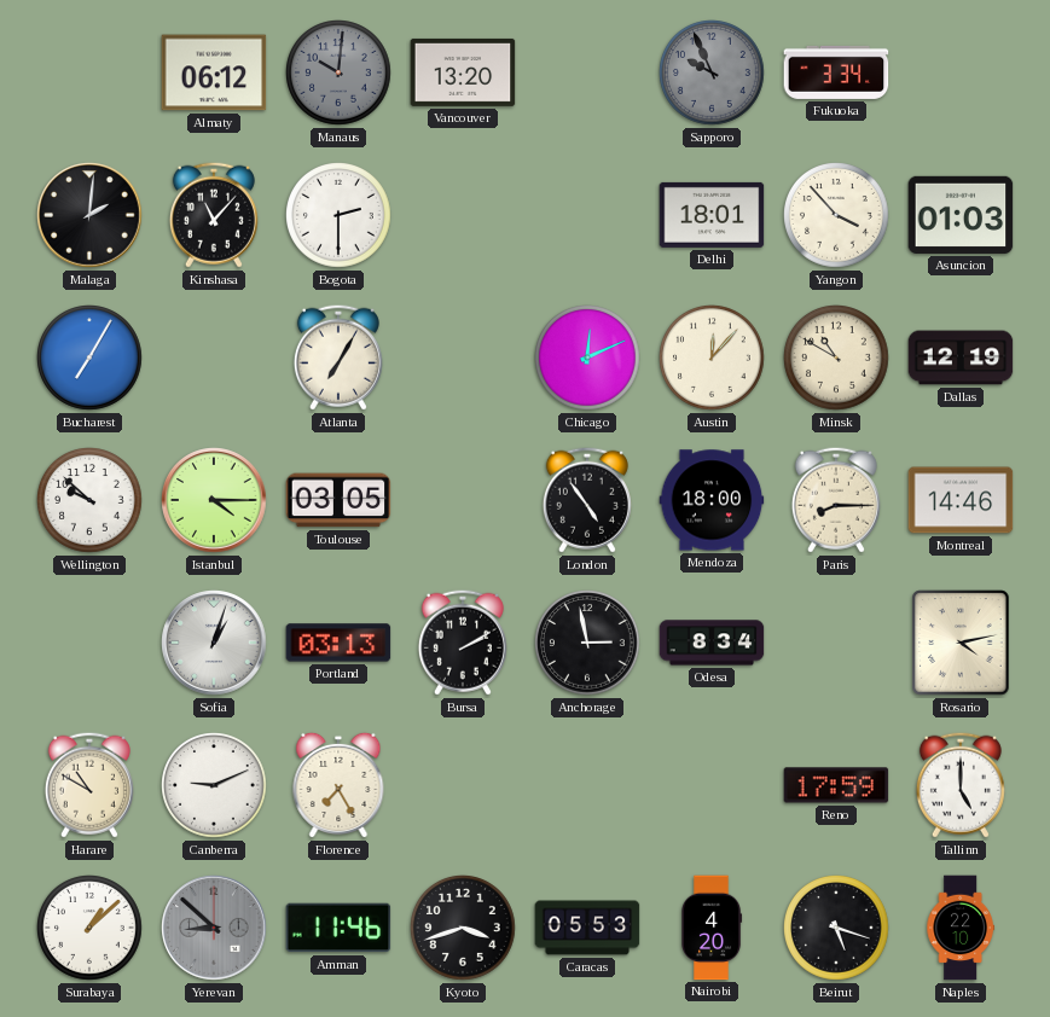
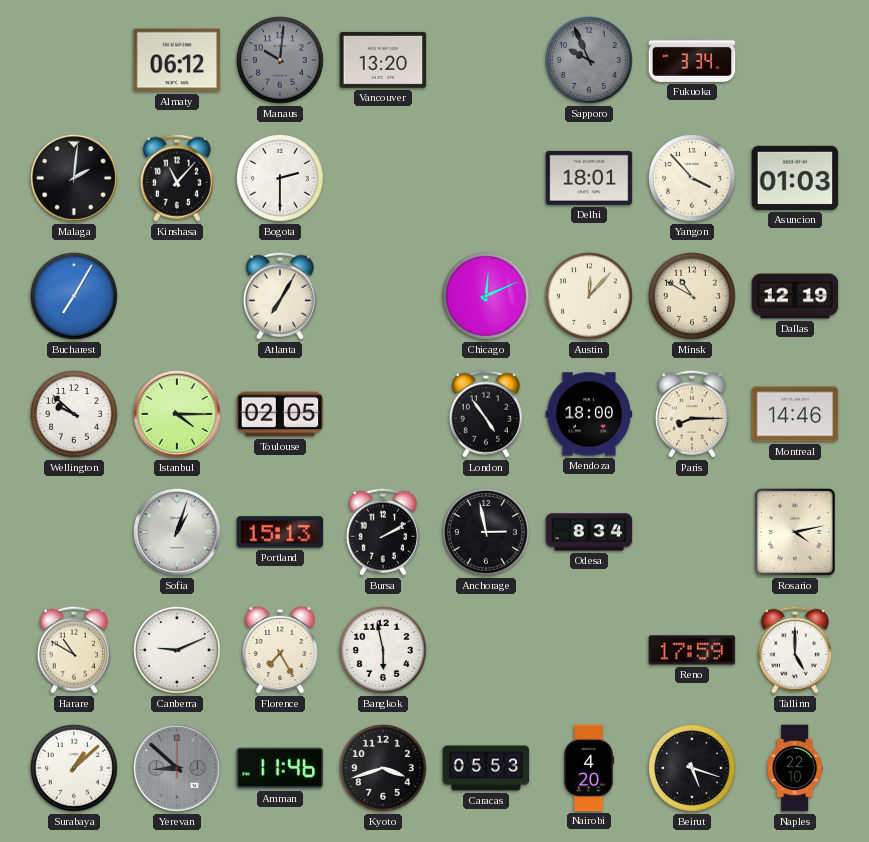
Toulouse: 03:05 -> 02:05
Portland: 03:13 -> 15:13
Bangkok: none -> 5:58
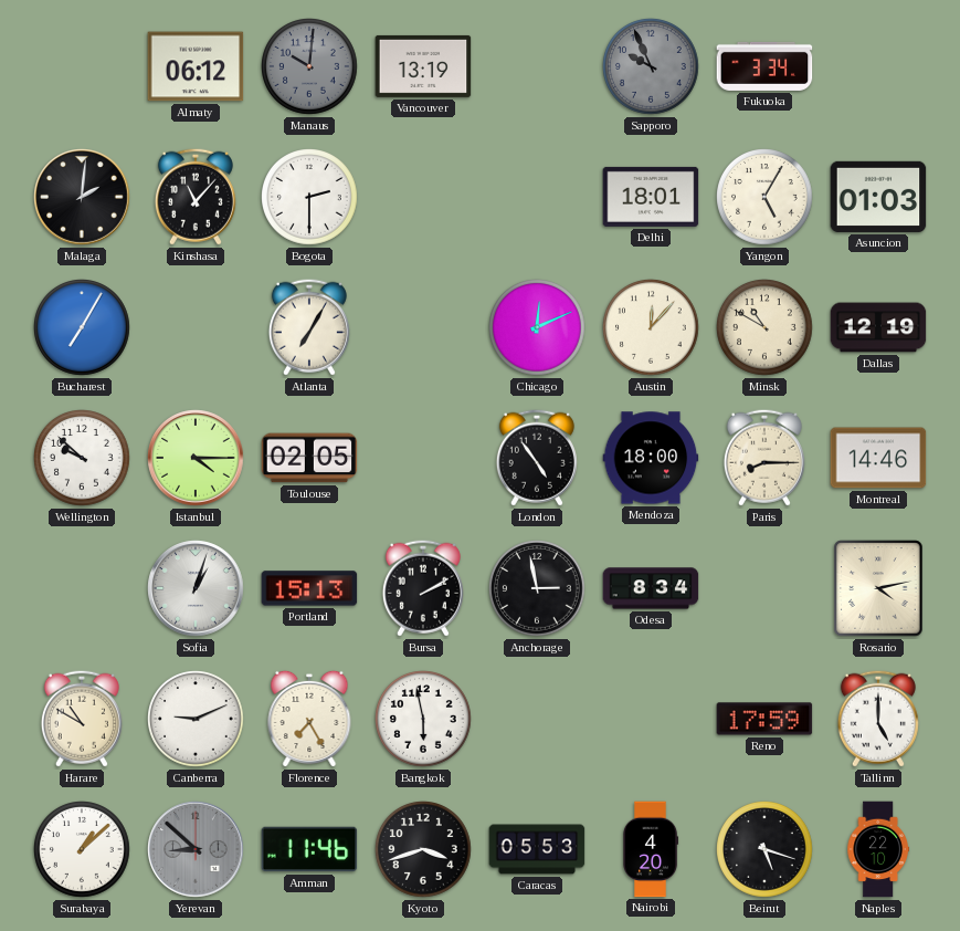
Vancouver: 13:20 -> 13:19
Yangon: 3:53 -> 5:05
